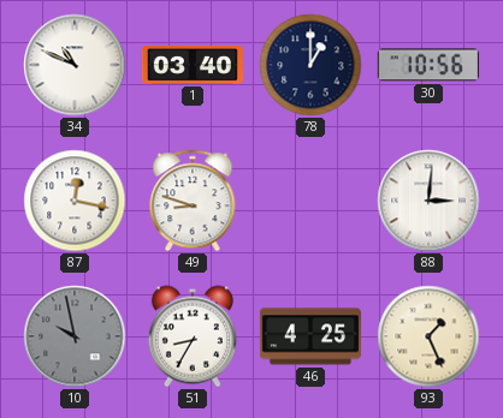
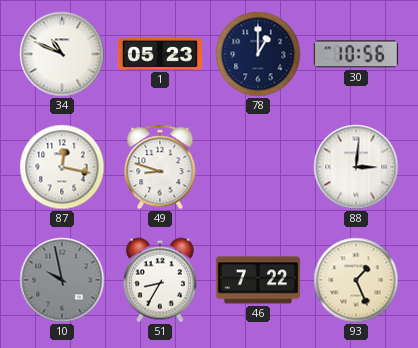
1: 03:40 -> 05:23
46: 4:25 -> 7:22
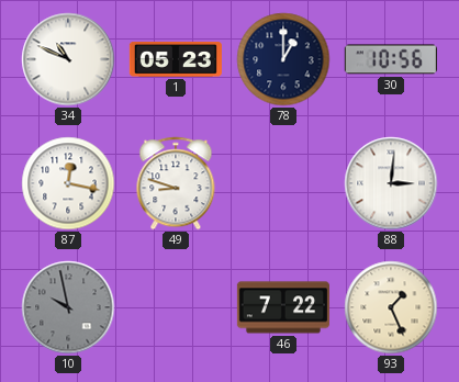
51: 8:35 -> none
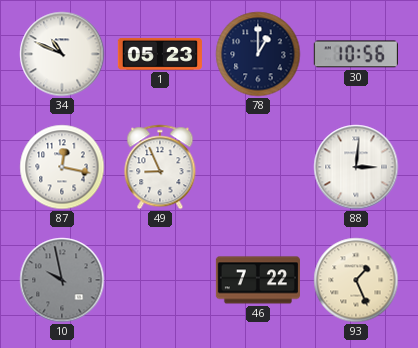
49: 8:48 -> 8:56
